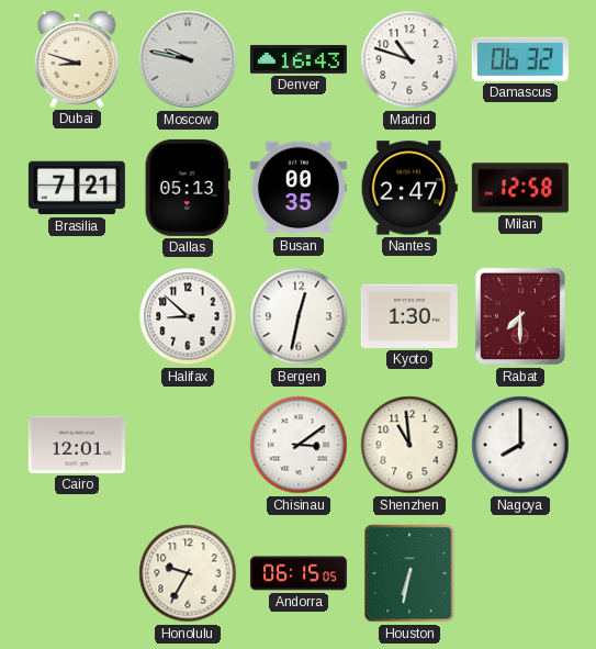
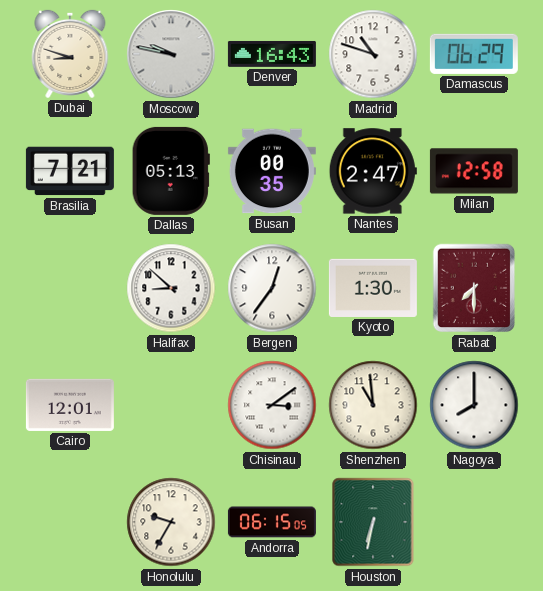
Damascus: 06:32 -> 06:29
Bergen: 12:32 -> 12:36
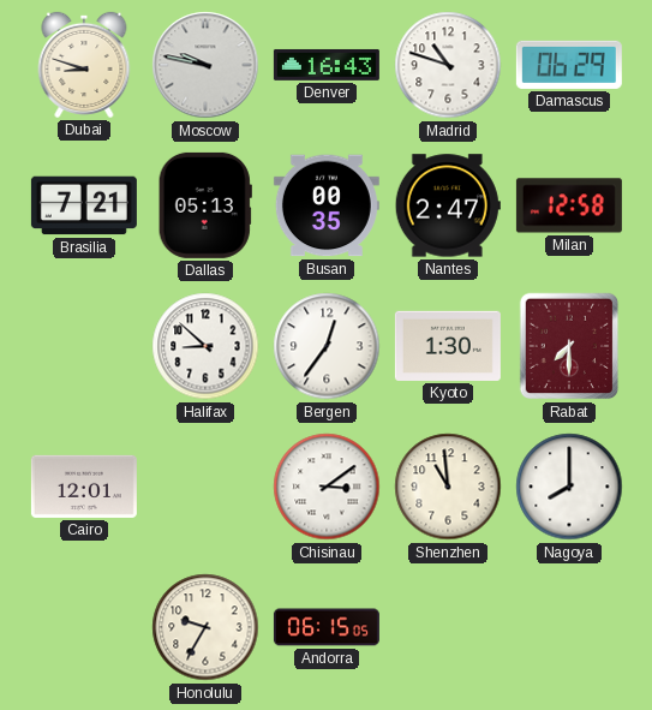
Houston: 6:32 -> none
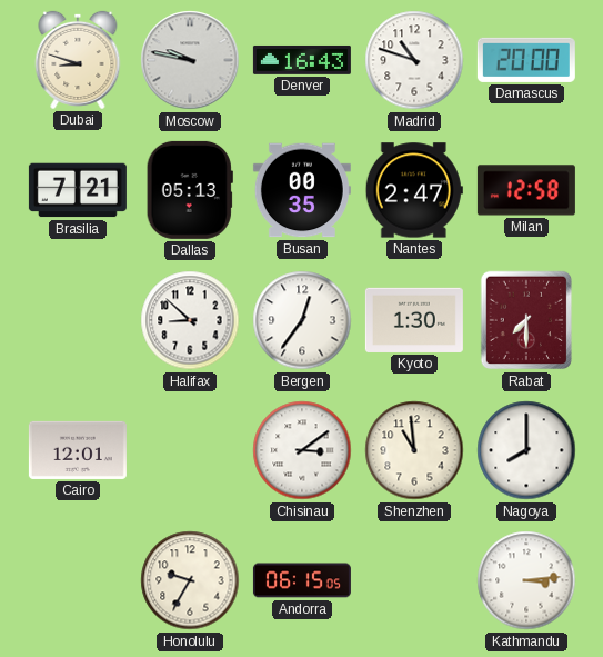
Damascus: 06:29 -> 20:00
Kathmandu: none -> 3:14
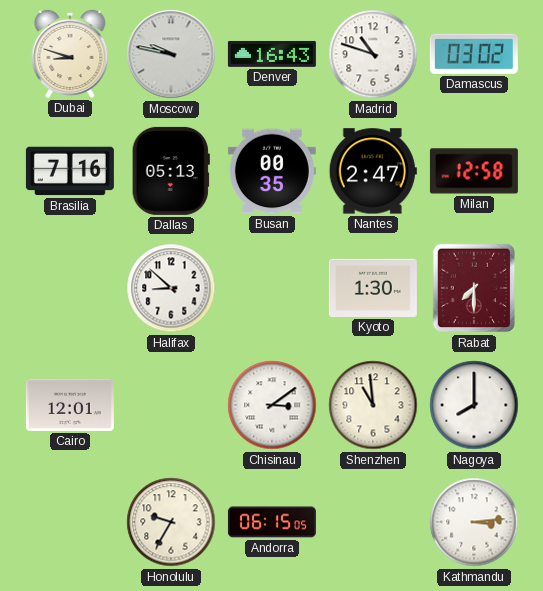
Damascus: 20:00 -> 03:02
Brasilia: 7:21 -> 7:16
Bergen: 12:36 -> none
